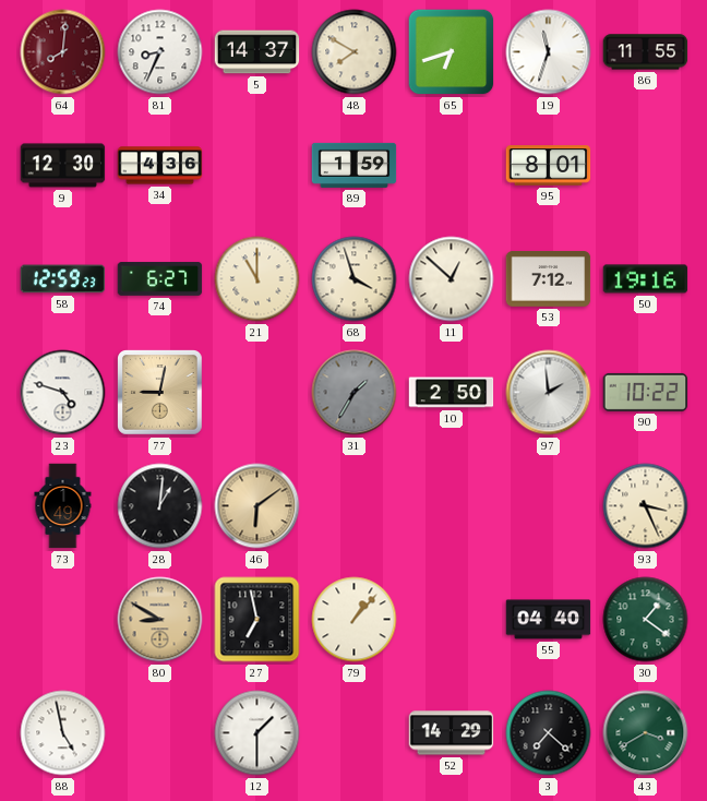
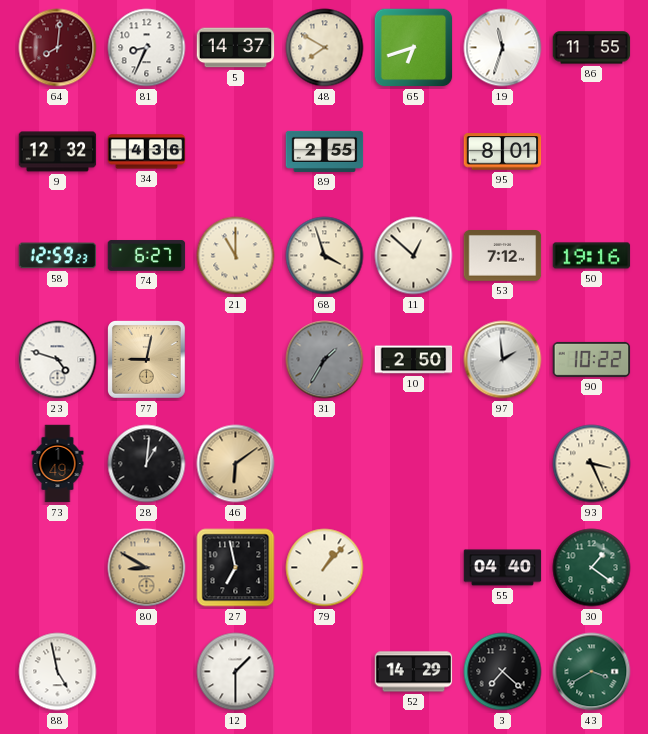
9: 12:30 -> 12:32
89: 1:59 -> 2:55
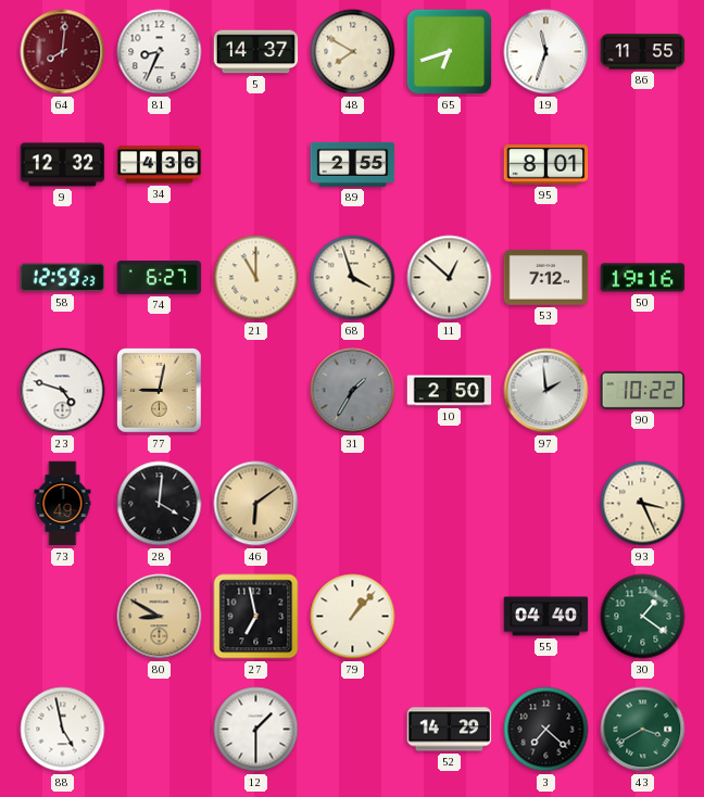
28: 1:01 -> 4:01
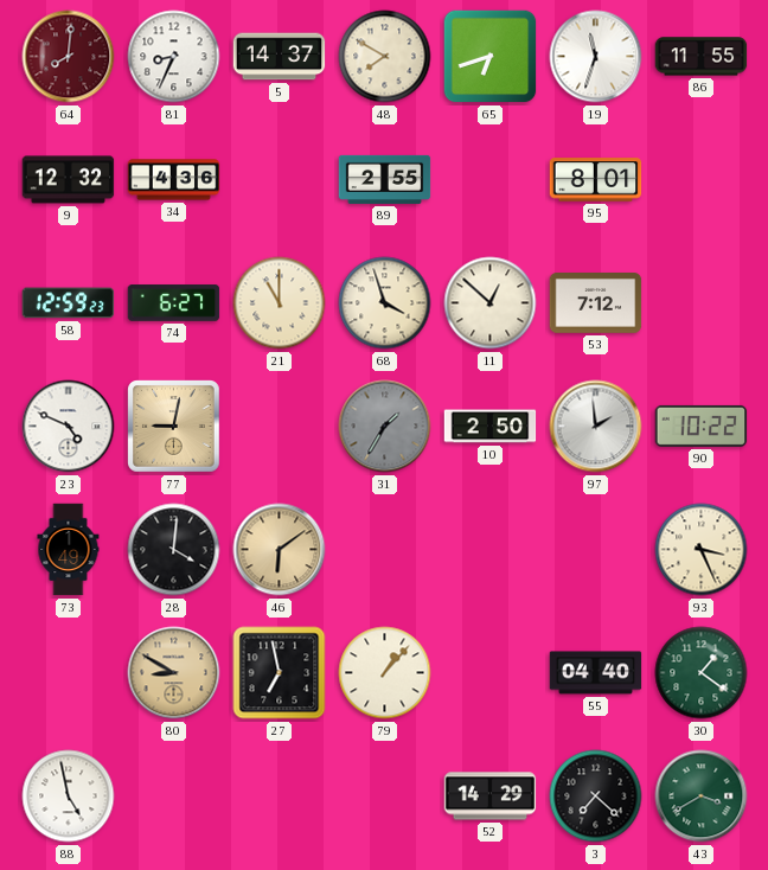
50: 19:16 -> none
23: 4:48 -> 4:49
12: 1:30 -> none
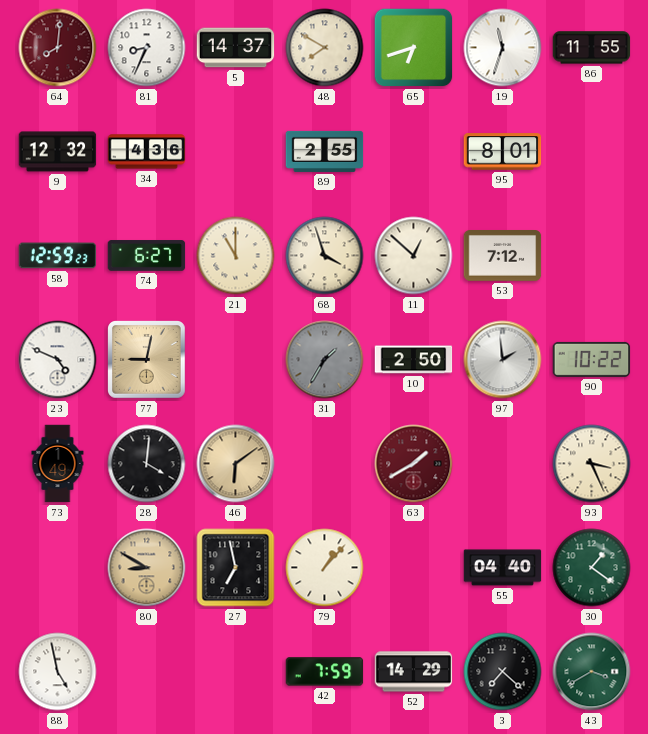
63: none -> 1:40
42: none -> 7:59
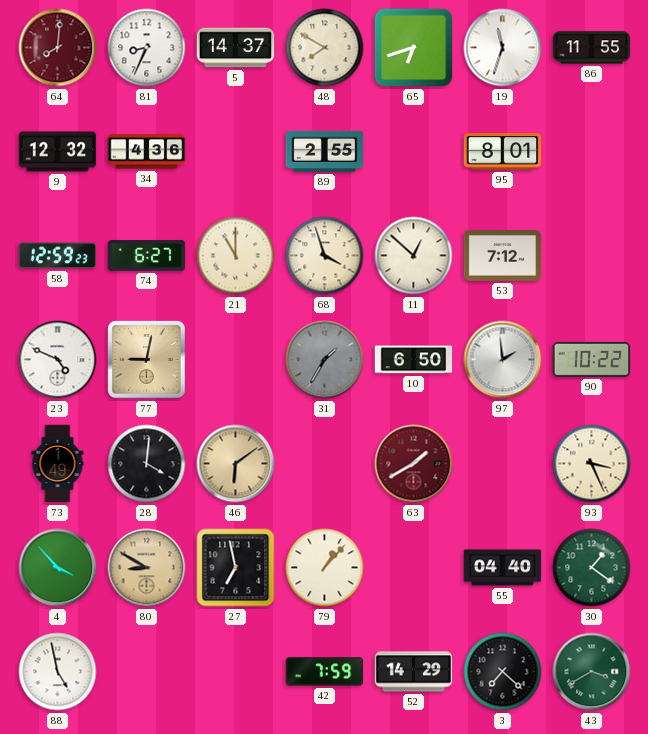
10: 2:50 -> 6:50
4: none -> 3:53
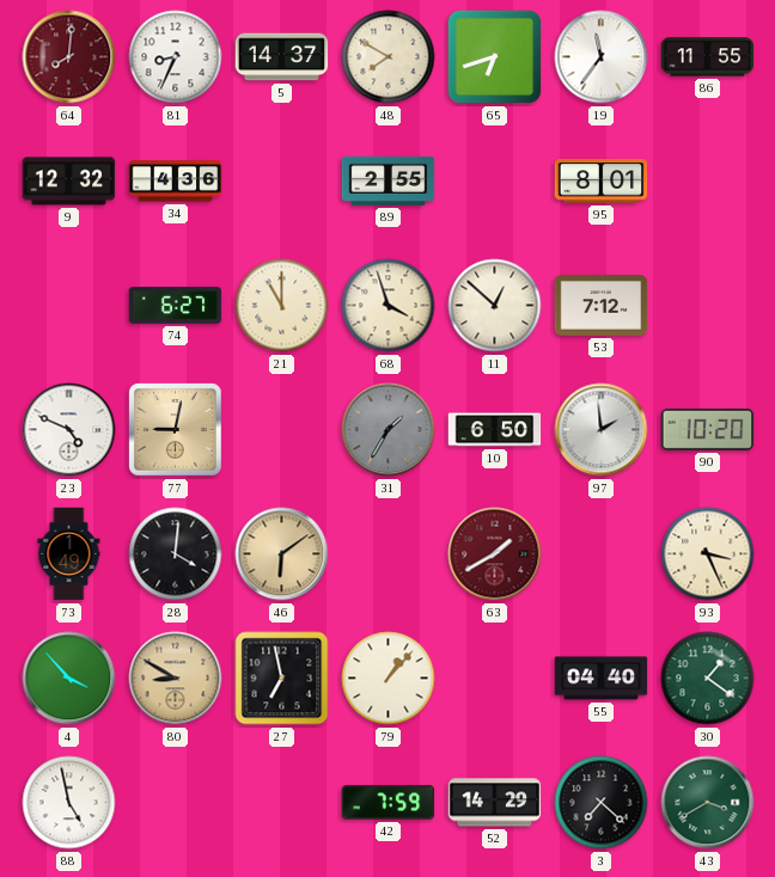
19: 11:33 -> 11:36
58: 12:59 -> none
90: 10:22 -> 10:20
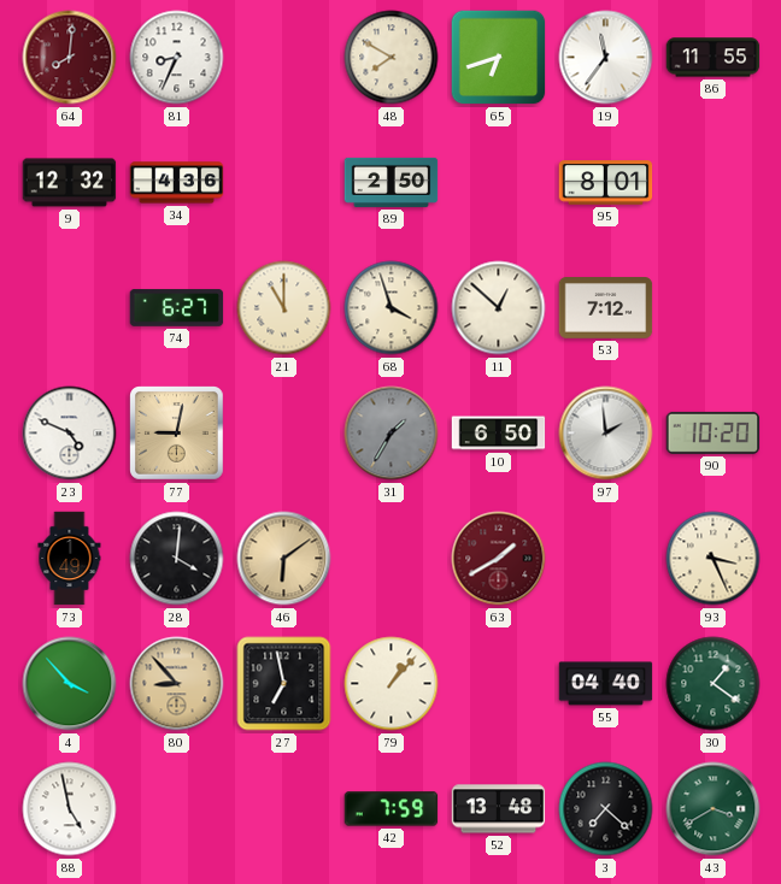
5: 14:37 -> none
89: 2:55 -> 2:50
80: 8:50 -> 8:53
52: 14:29 -> 13:48
